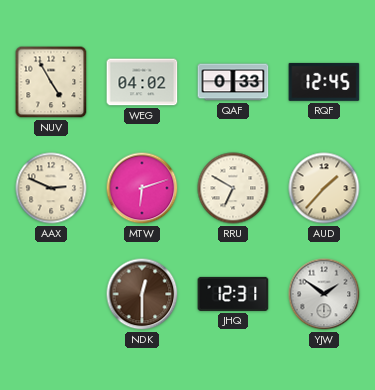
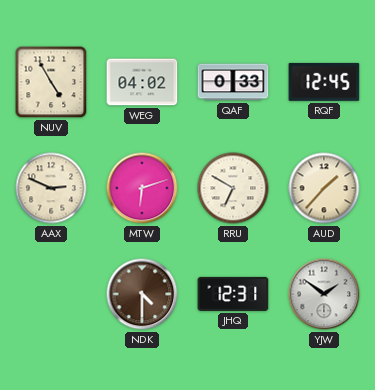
NDK: 12:30 -> 4:30
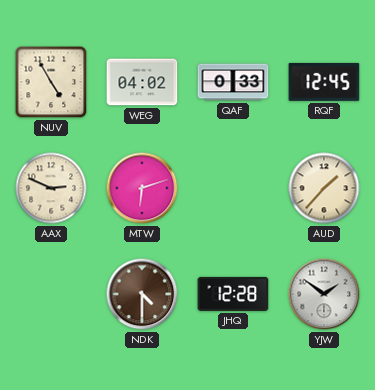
RRU: 6:50 -> none
JHQ: 12:31 -> 12:28
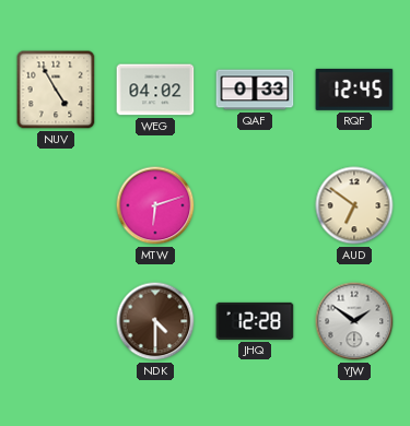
AAX: 2:49 -> none
AUD: 1:37 -> 6:51
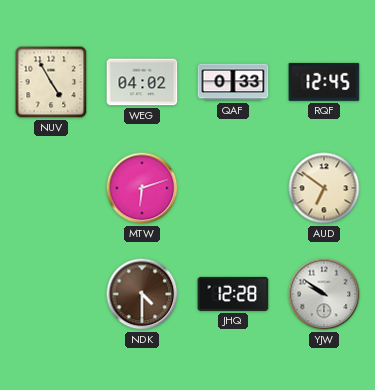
YJW: 1:51 -> 9:51
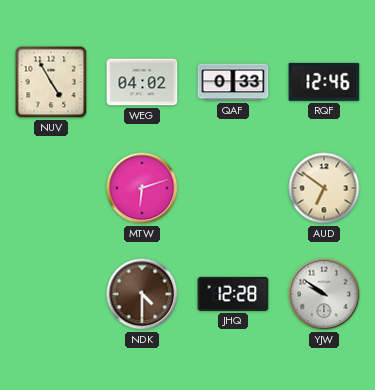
RQF: 12:45 -> 12:46
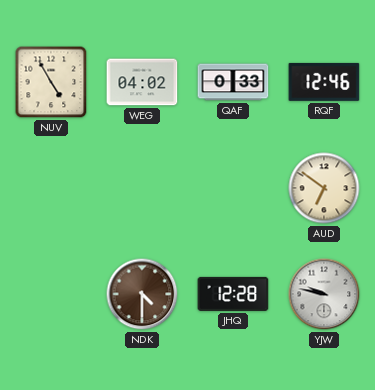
MTW: 6:12 -> none
YJW: 9:51 -> 9:47
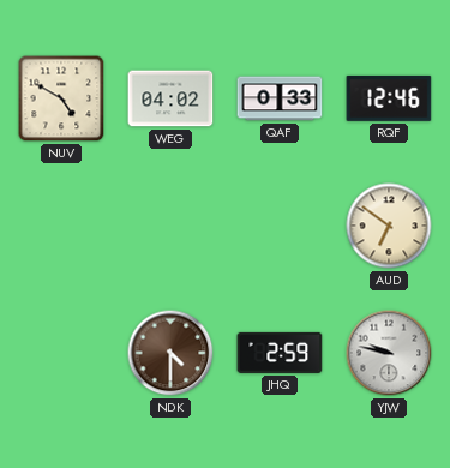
NUV: 4:55 -> 4:50
JHQ: 12:28 -> 2:59
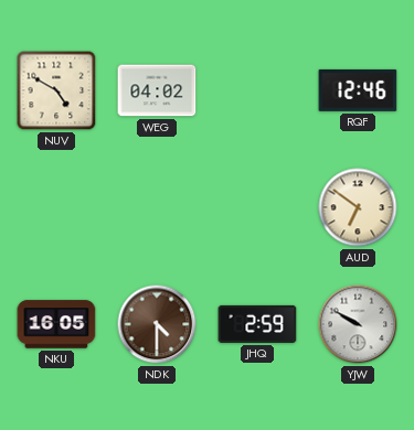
QAF: 0:33 -> none
NKU: none -> 16:05
YJW: 9:47 -> 9:50
